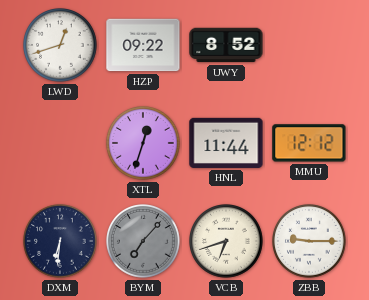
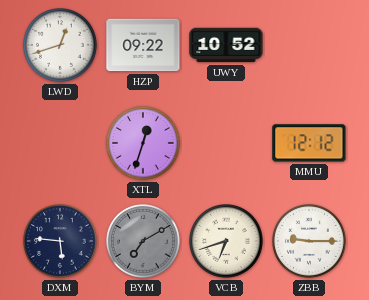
UWY: 8:52 -> 10:52
HNL: 11:44 -> none
DXM: 6:31 -> 5:46
BYM: 7:07 -> 7:10
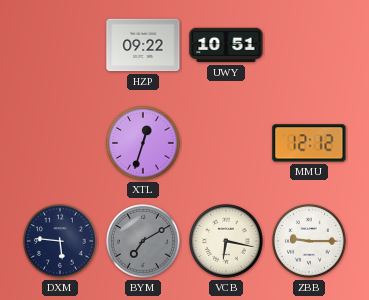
LWD: 12:42 -> none
UWY: 10:52 -> 10:51
VCB: 6:42 -> 6:17
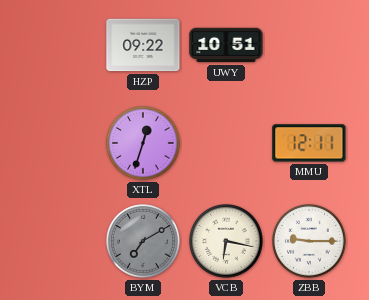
MMU: 12:12 -> 12:11
DXM: 5:46 -> none
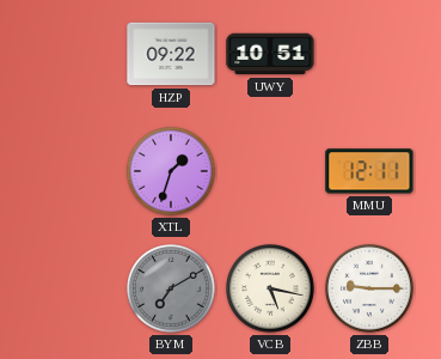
XTL: 12:33 -> 1:33
VCB: 6:17 -> 5:17
